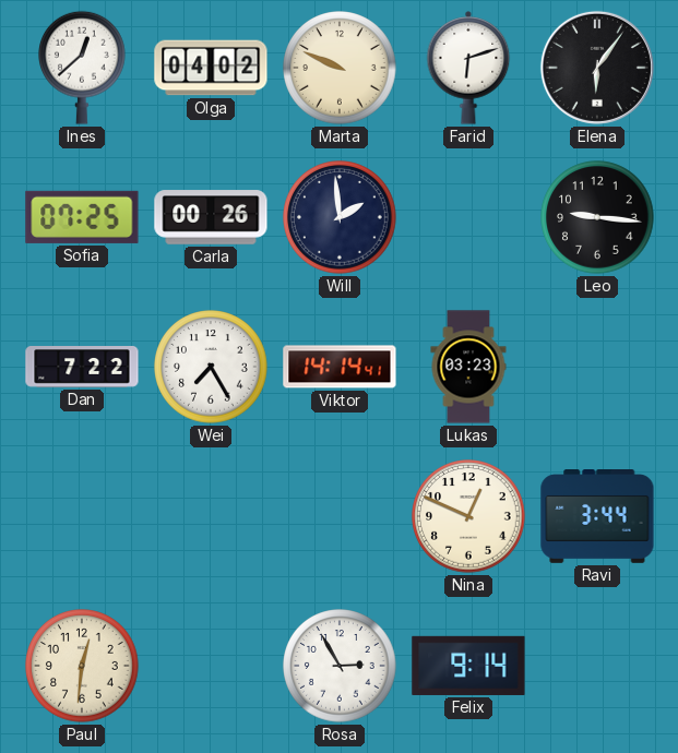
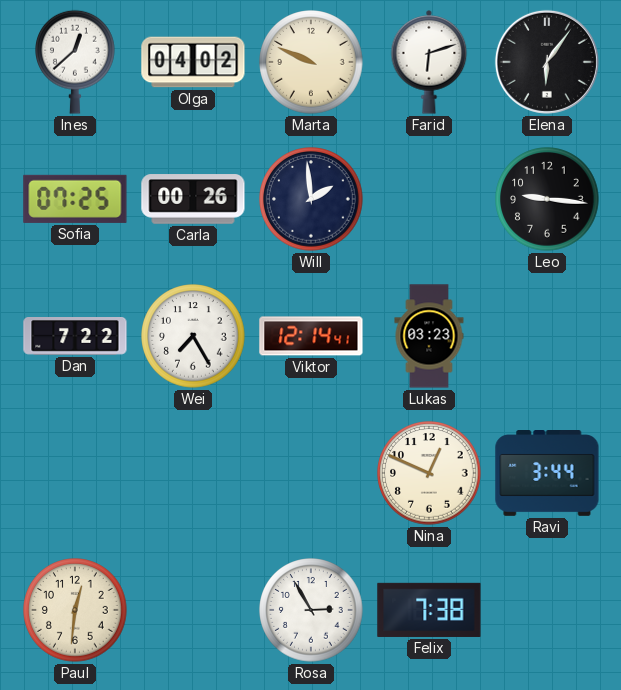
Viktor: 14:14 -> 12:14
Felix: 9:14 -> 7:38
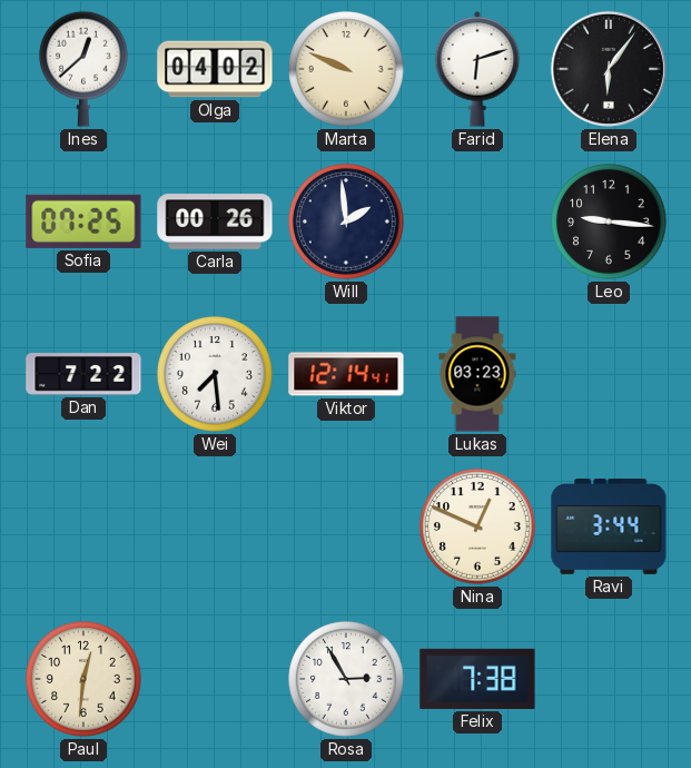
Wei: 7:25 -> 7:29
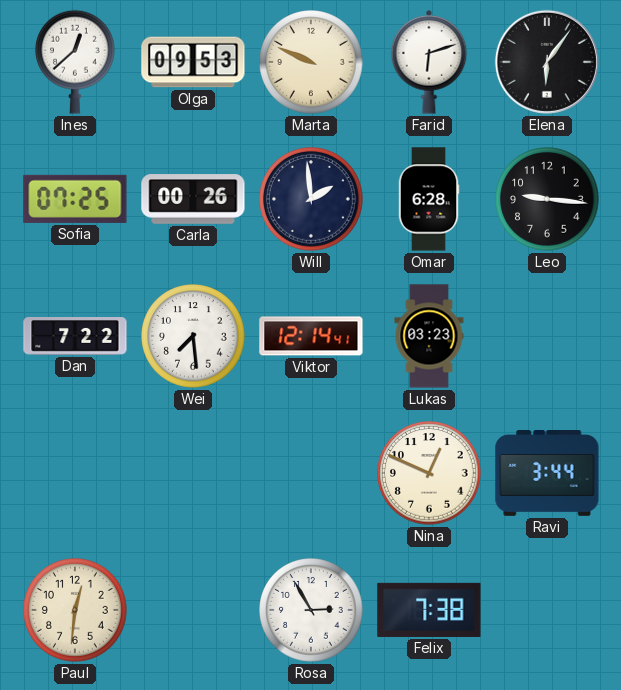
Olga: 04:02 -> 09:53
Omar: none -> 6:28
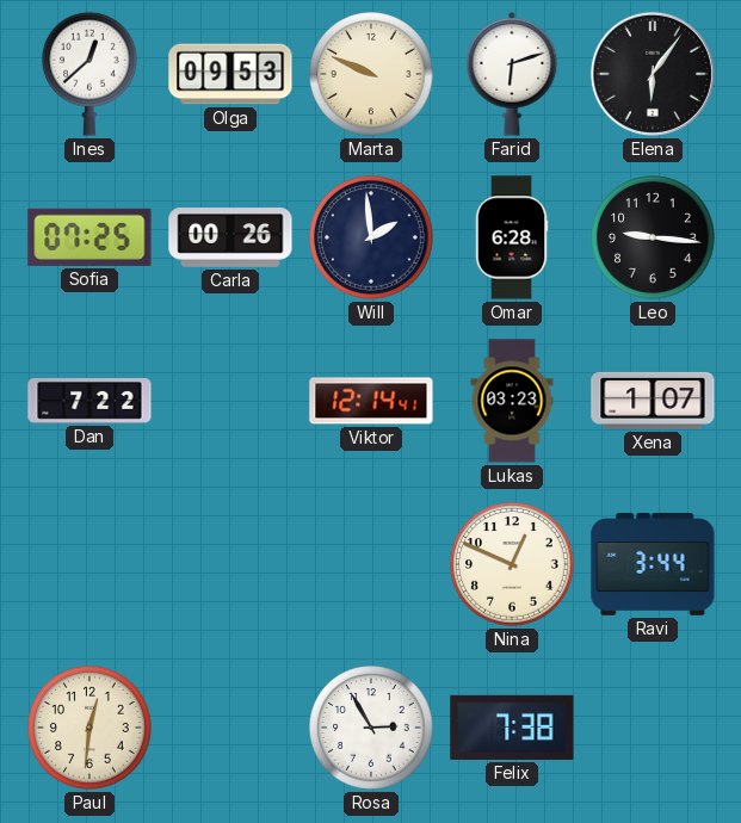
Wei: 7:29 -> none
Xena: none -> 1:07
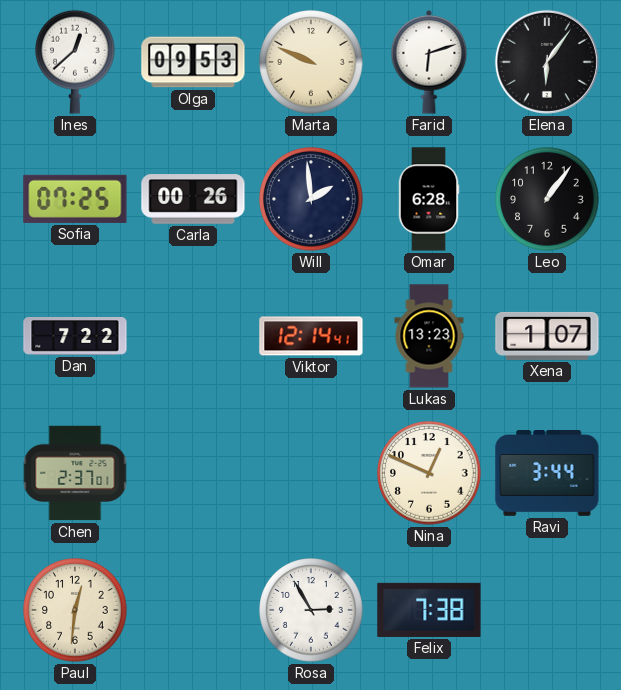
Leo: 9:16 -> 1:06
Lukas: 03:23 -> 13:23
Chen: none -> 2:37
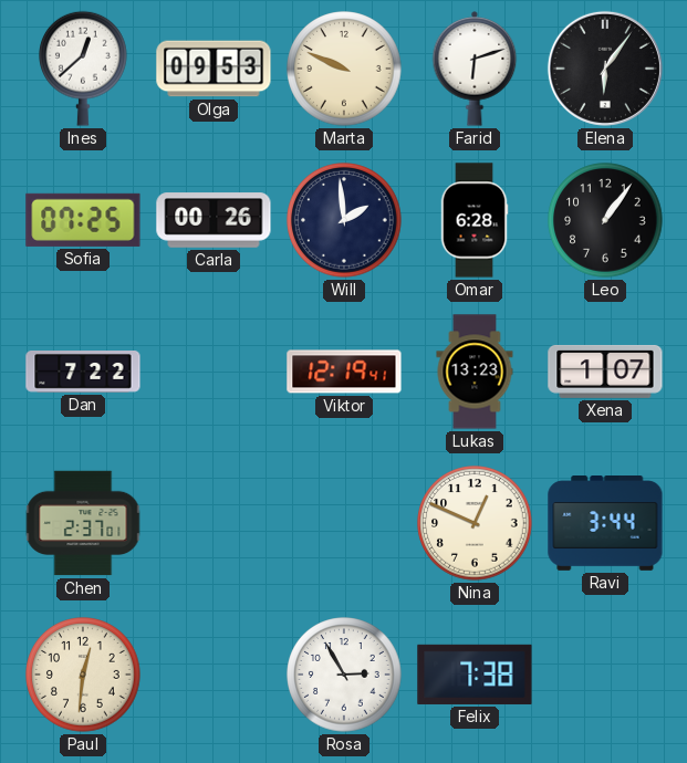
Viktor: 12:14 -> 12:19
